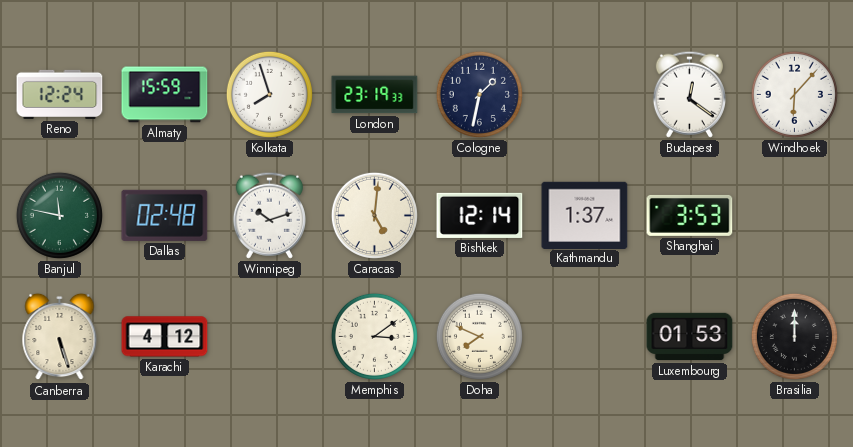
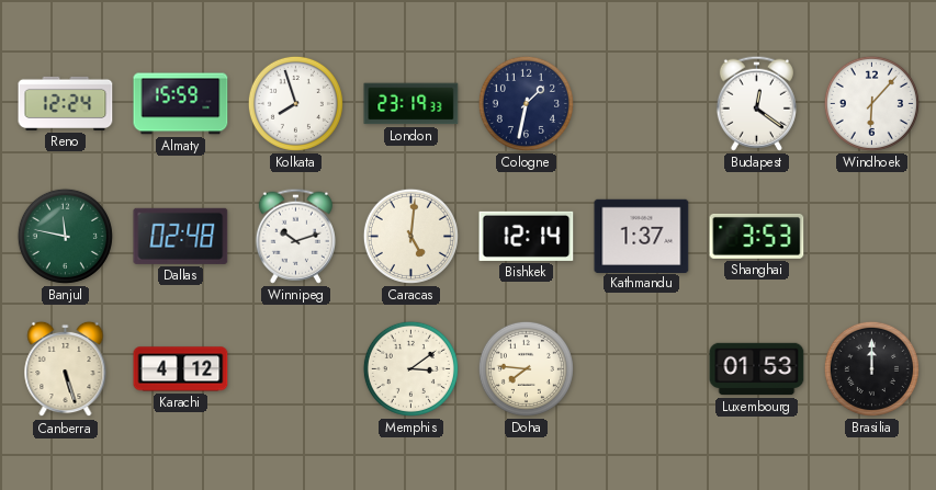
Doha: 7:49 -> 7:46
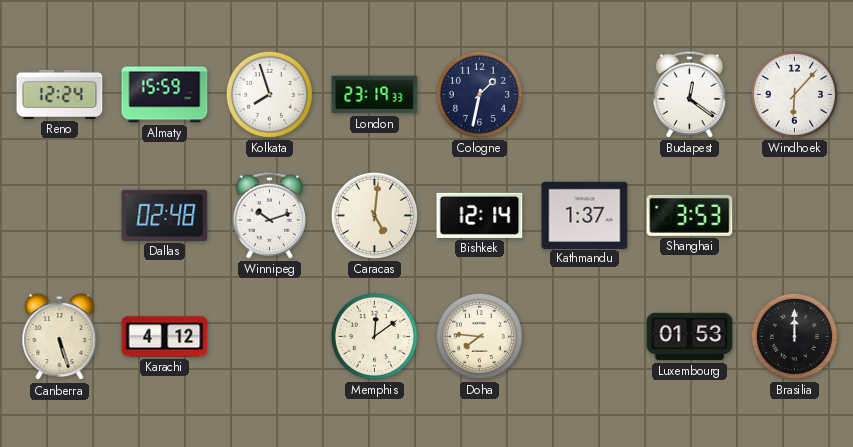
Banjul: 11:47 -> none
Memphis: 3:09 -> 12:09
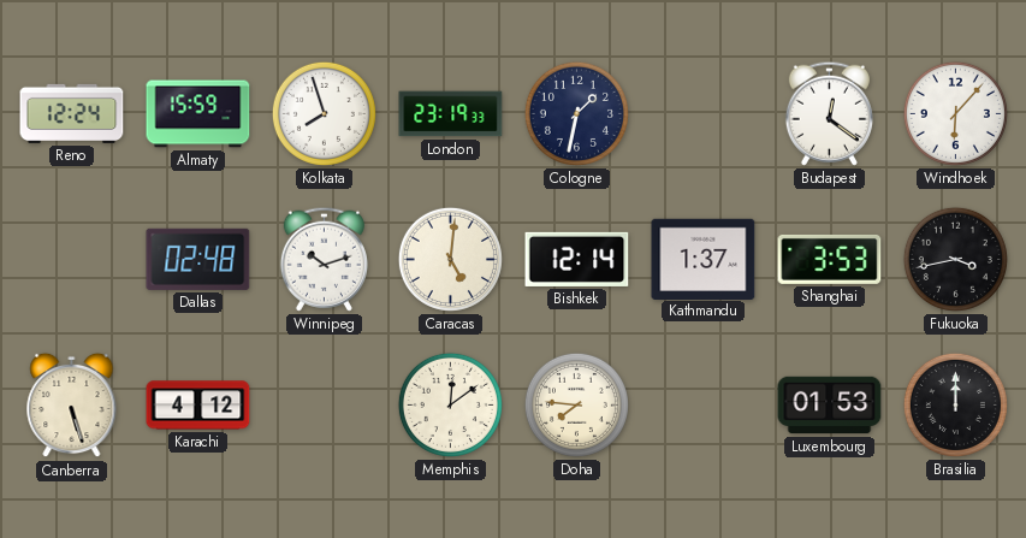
Fukuoka: none -> 3:43
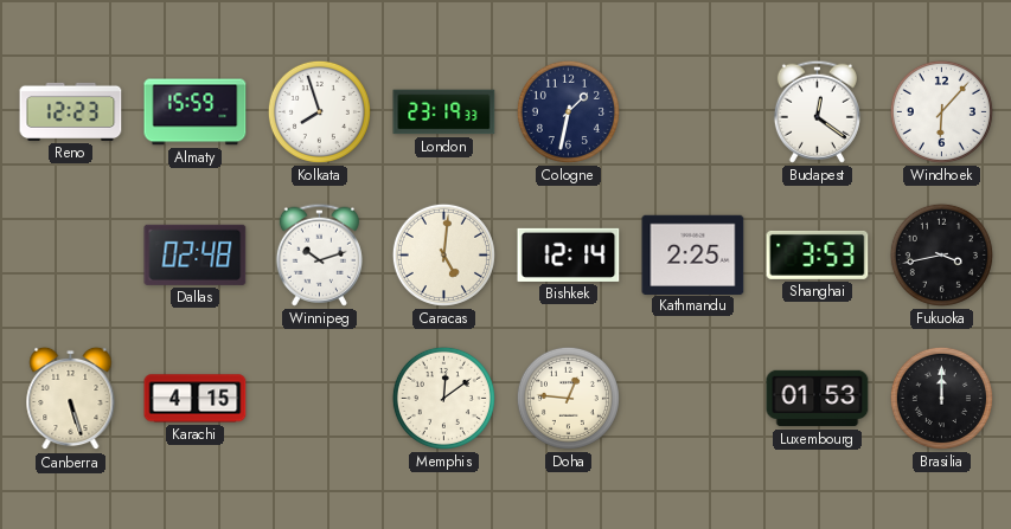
Reno: 12:24 -> 12:23
Kathmandu: 1:37 -> 2:25
Karachi: 4:12 -> 4:15
Doha: 7:46 -> 12:46
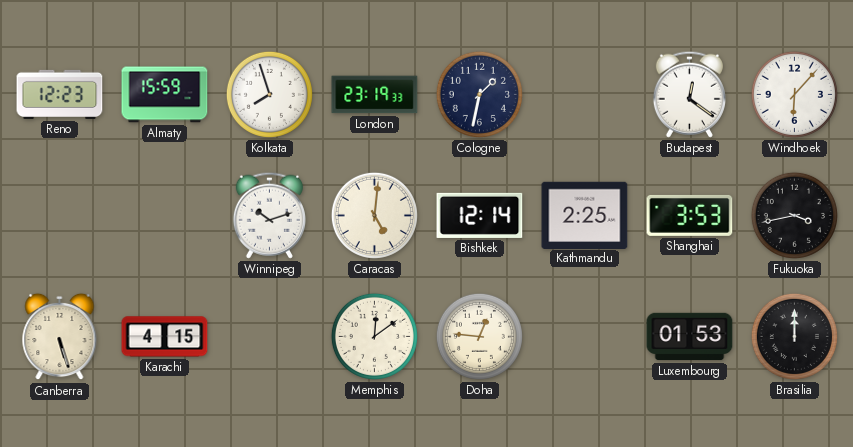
Dallas: 02:48 -> none
